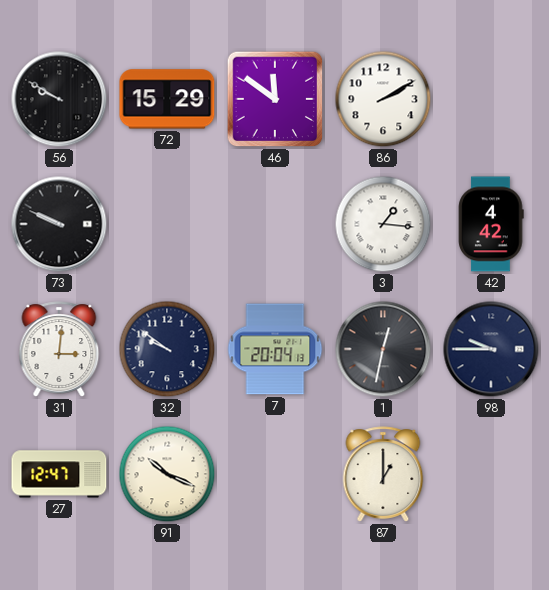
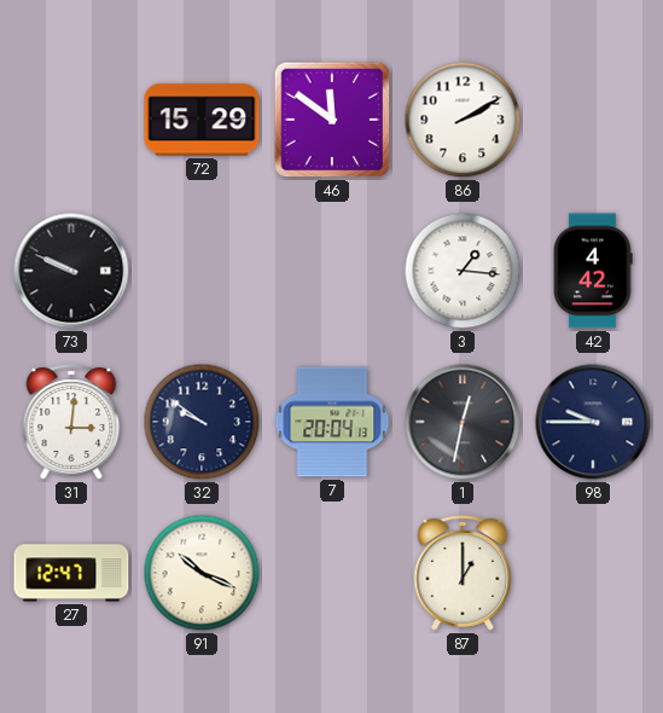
56: 9:50 -> none
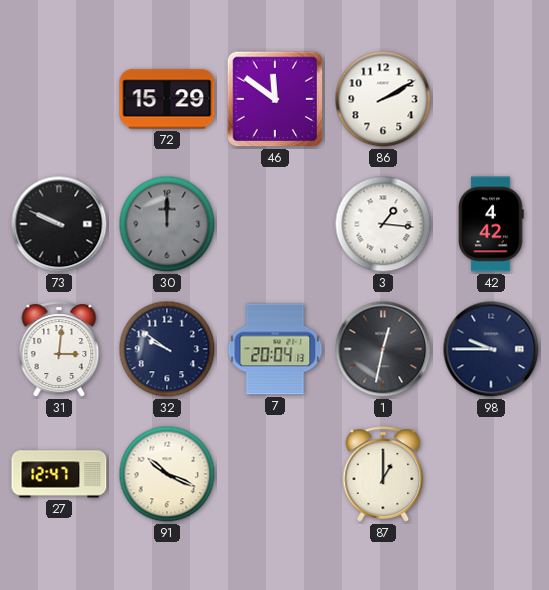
30: none -> 12:00
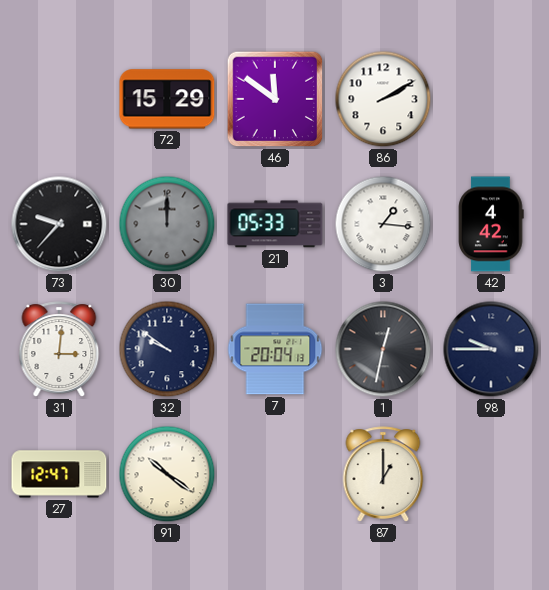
73: 9:49 -> 9:37
21: none -> 05:33
91: 10:19 -> 10:21
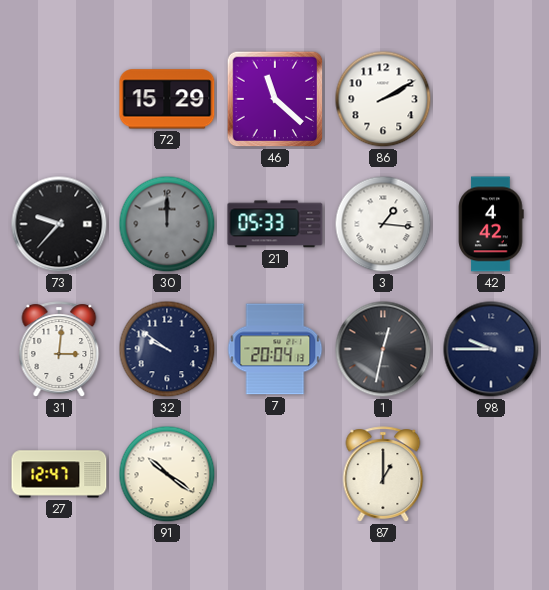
46: 11:51 -> 11:22
